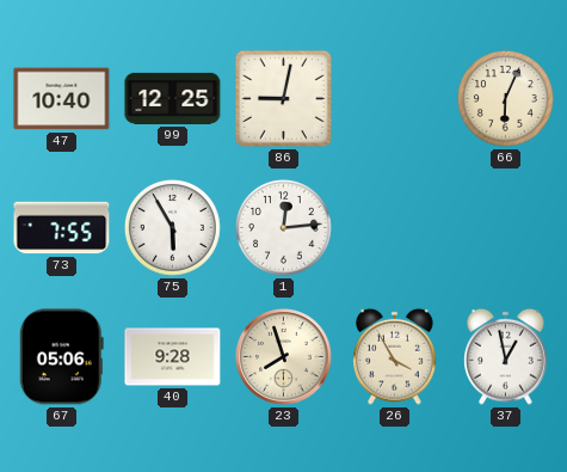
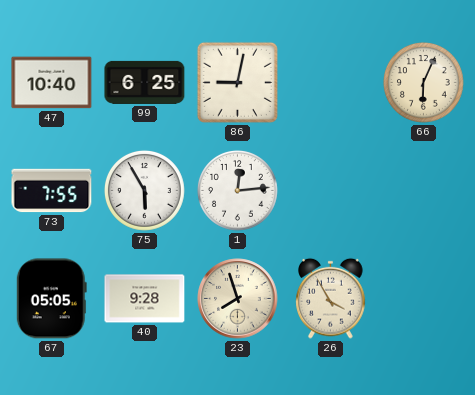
99: 12:25 -> 6:25
67: 05:06 -> 05:05
37: 12:58 -> none
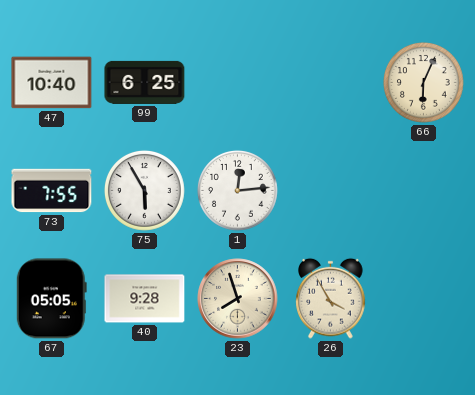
86: 9:02 -> none
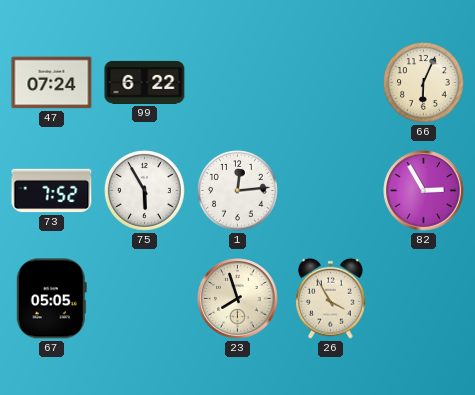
47: 10:40 -> 07:24
99: 6:25 -> 6:22
73: 7:55 -> 7:52
82: none -> 2:55
40: 9:28 -> none
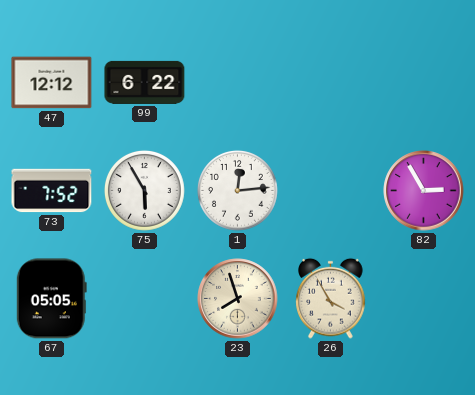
47: 07:24 -> 12:12
66: 6:04 -> none
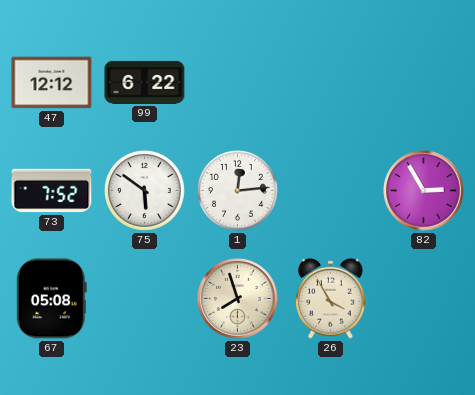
75: 5:55 -> 5:51
67: 05:05 -> 05:08
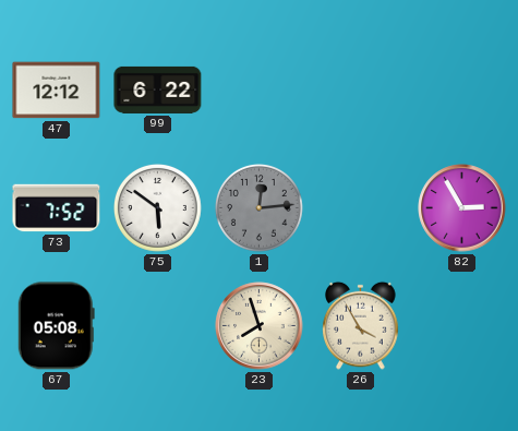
1 dial: white -> grey
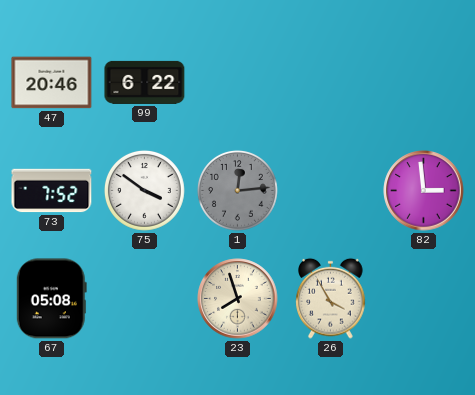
47: 12:12 -> 20:46
75: 5:51 -> 3:51
82: 2:55 -> 2:59
